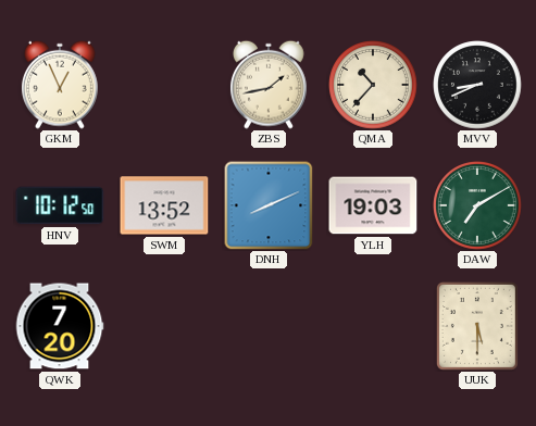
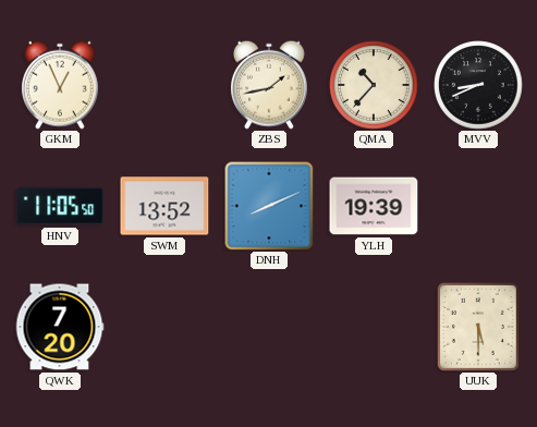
HNV: 10:12 -> 11:05
YLH: 19:03 -> 19:39
DAW: 7:10 -> none
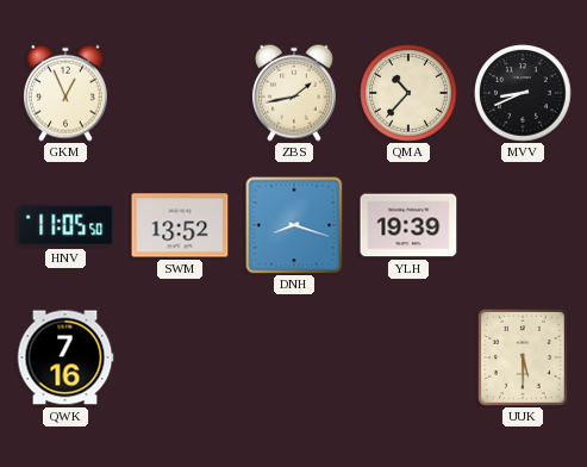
DNH: 8:11 -> 8:18
QWK: 7:20 -> 7:16
